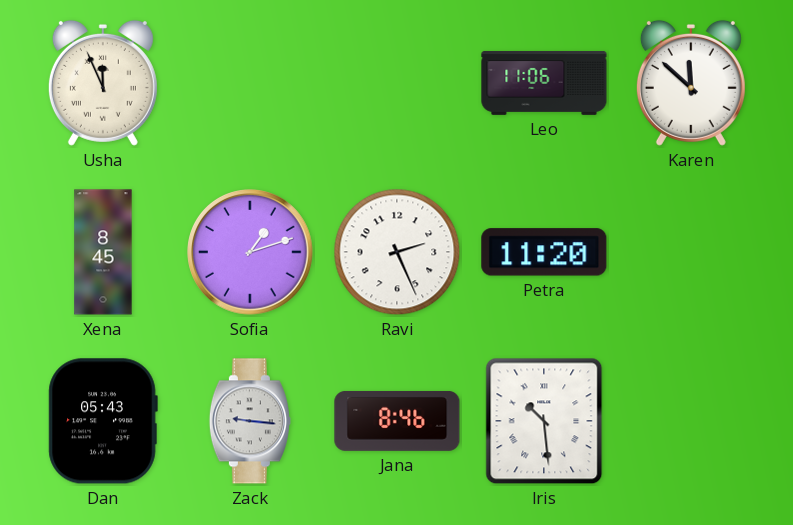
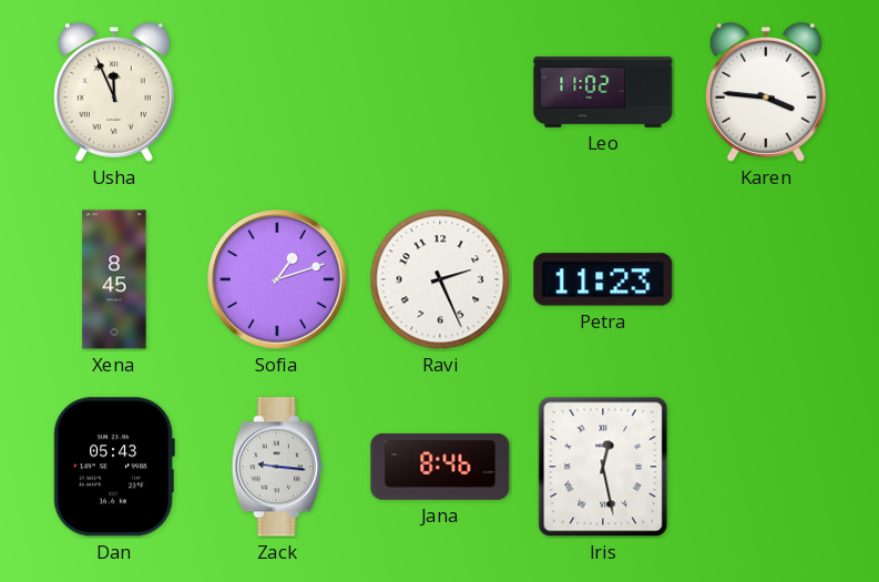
Leo: 11:06 -> 11:02
Karen: 11:52 -> 3:46
Petra: 11:20 -> 11:23
Iris: 10:29 -> 12:28
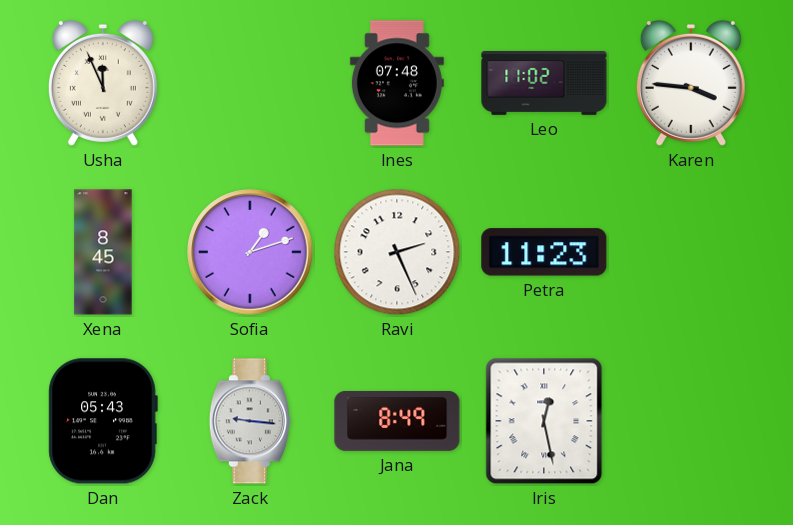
Ines: none -> 07:48
Jana: 8:46 -> 8:49
